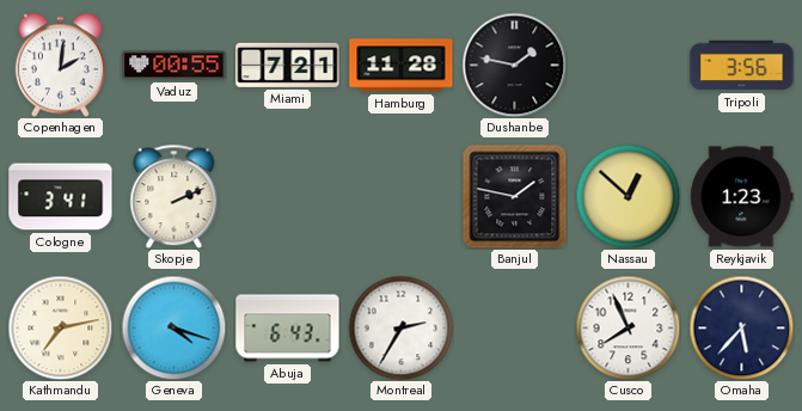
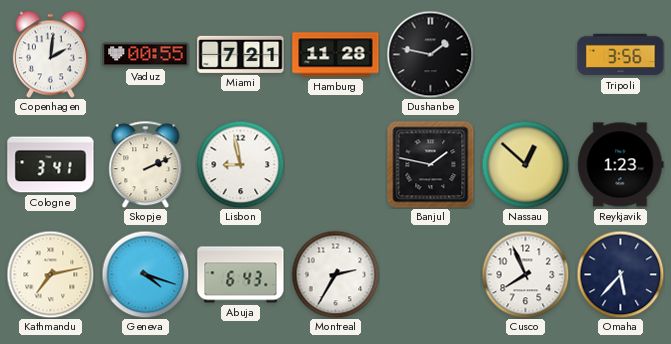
Lisbon: none -> 8:58
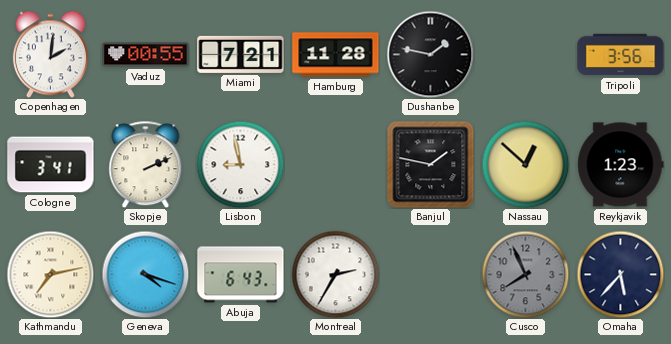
Cusco dial: white -> grey
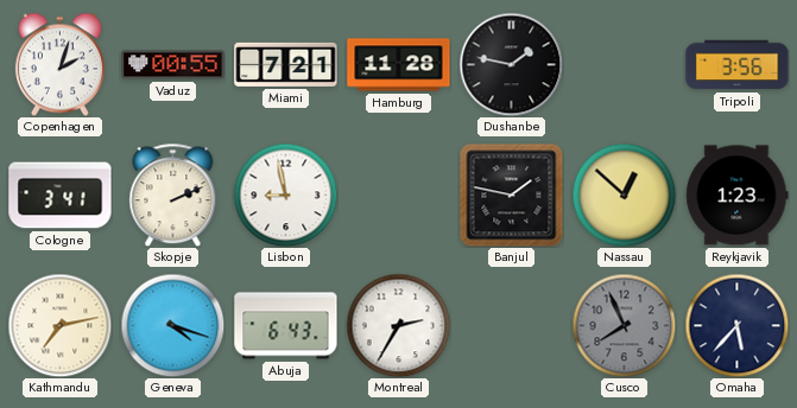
Copenhagen: 2:01 -> 2:03
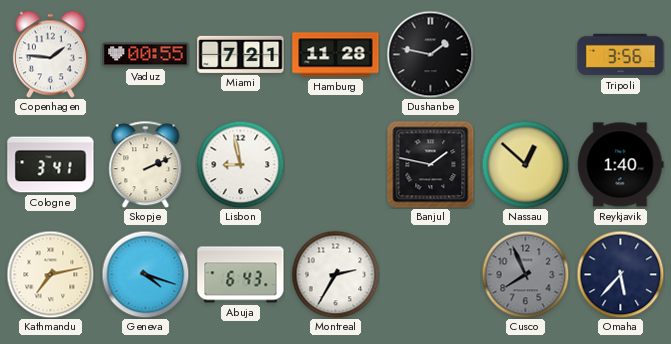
Copenhagen: 2:03 -> 1:46
Reykjavik: 1:23 -> 1:40
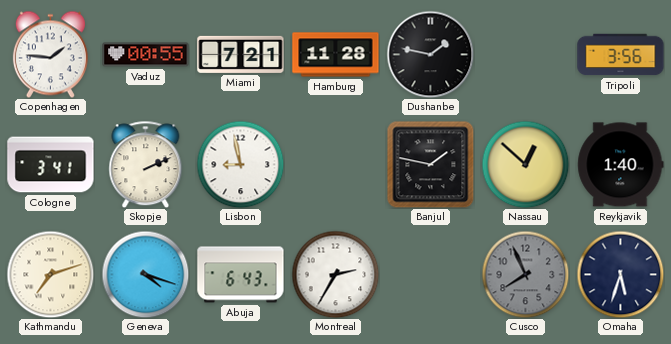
Kathmandu: 7:13 -> 7:12
Omaha: 5:37 -> 5:33
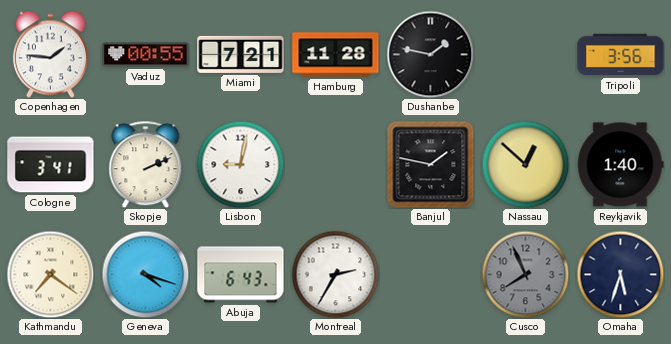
Lisbon: 8:58 -> 9:02
Kathmandu: 7:12 -> 7:21
